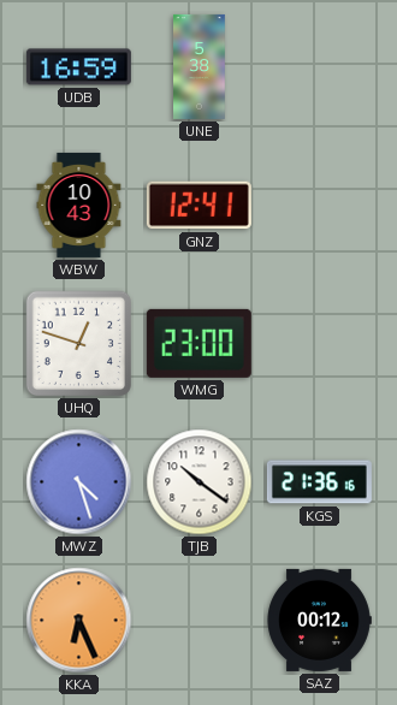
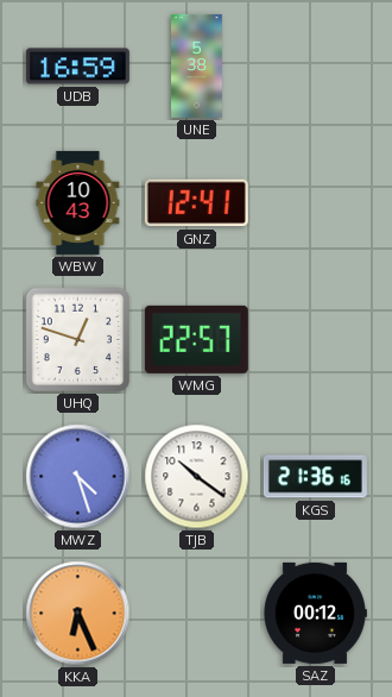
WMG: 23:00 -> 22:57
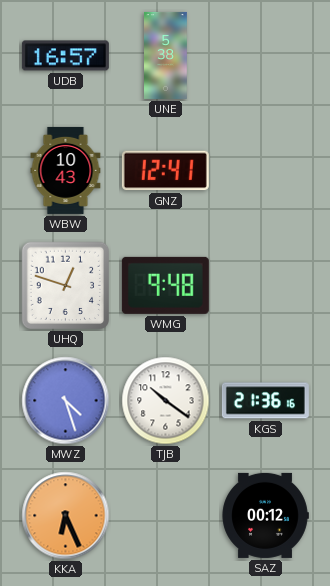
UDB: 16:59 -> 16:57
WMG: 22:57 -> 9:48
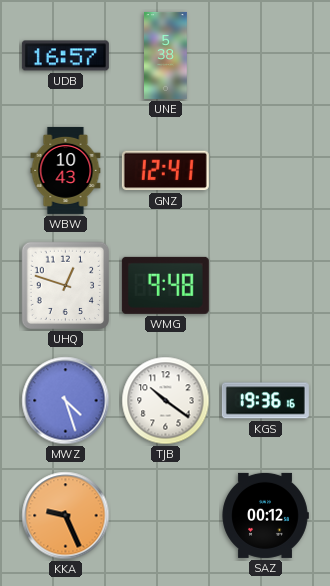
KGS: 21:36 -> 19:36
KKA: 6:26 -> 9:26
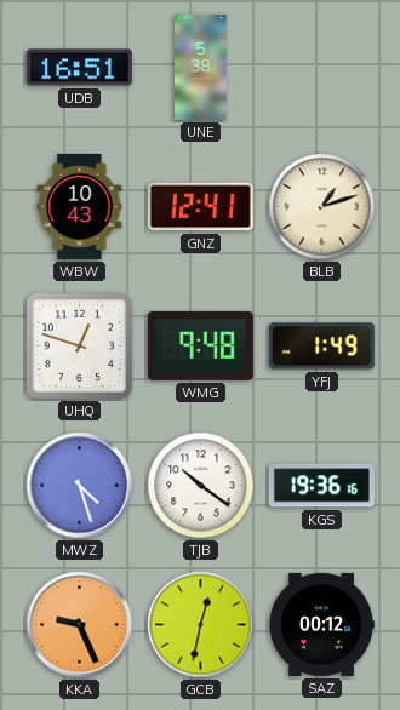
UDB: 16:57 -> 16:51
BLB: none -> 1:12
YFJ: none -> 1:49
GCB: none -> 12:32
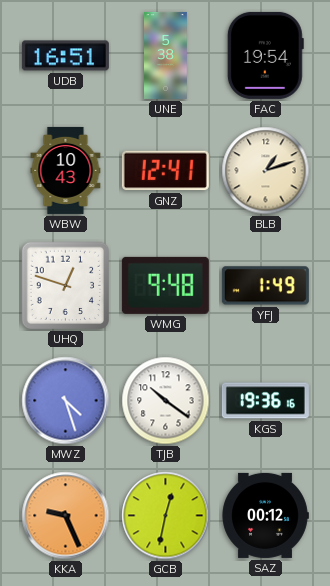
FAC: none -> 19:54
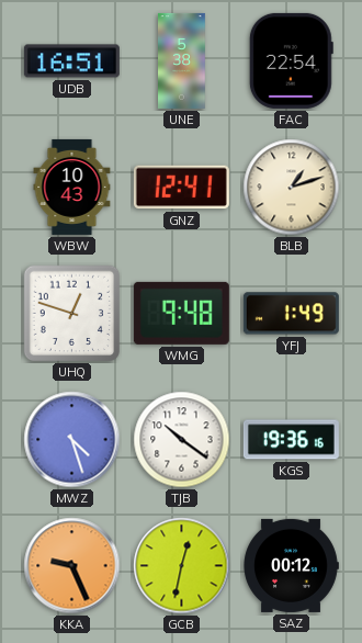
FAC: 19:54 -> 22:54
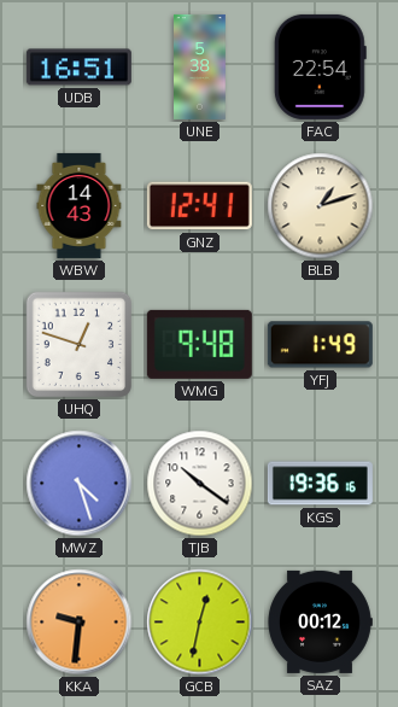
WBW: 10:43 -> 14:43
KKA: 9:26 -> 9:31
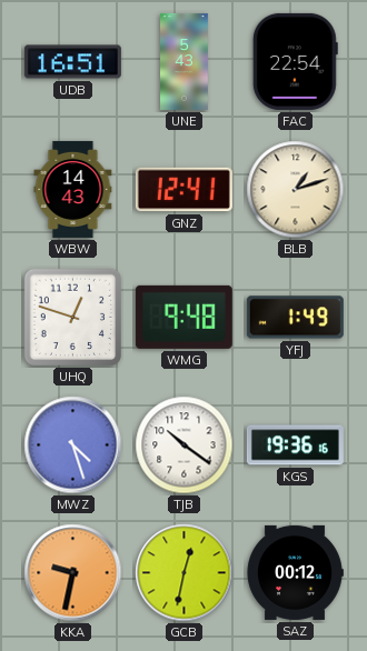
UNE: 5:38 -> 5:43
KKA: 9:31 -> 9:32
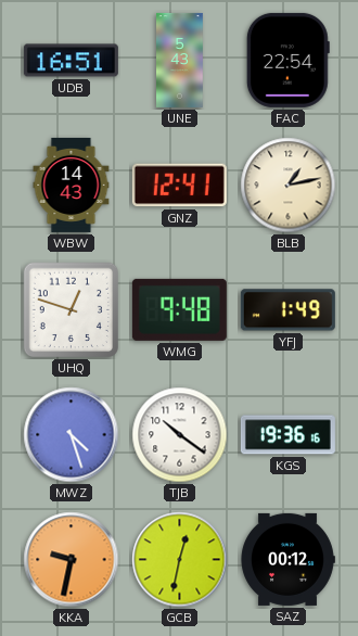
BLB: 1:12 -> 1:13
